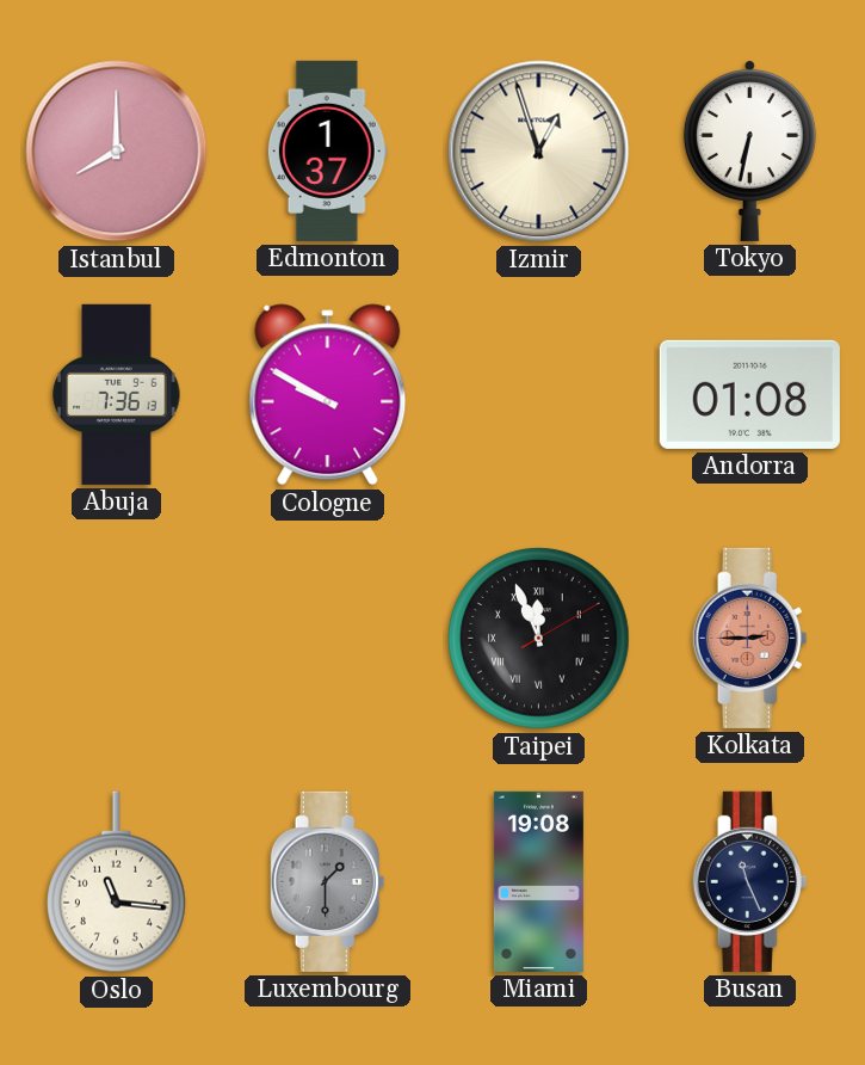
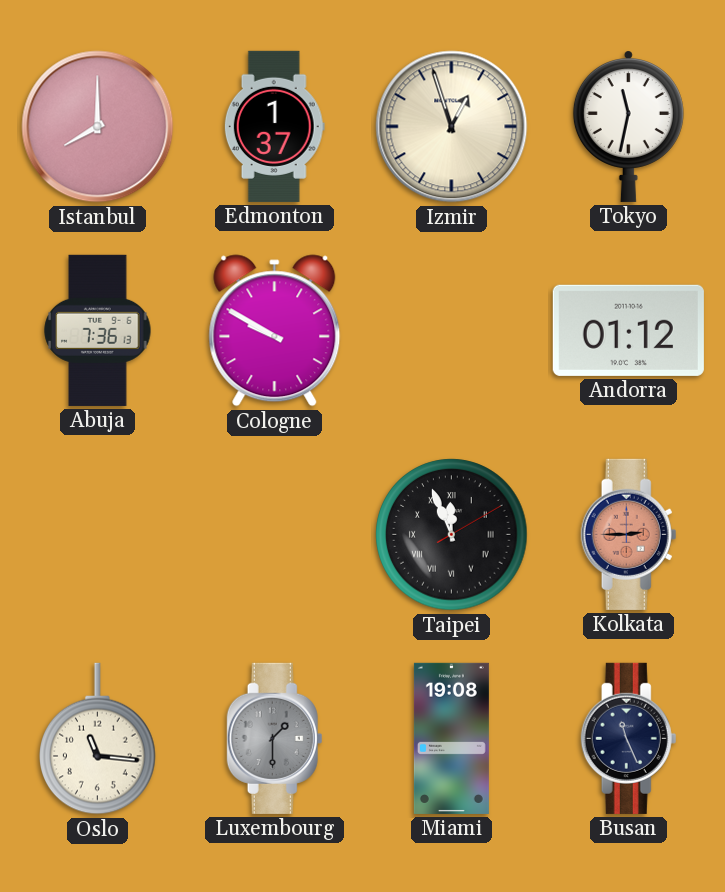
Tokyo: 6:32 -> 11:32
Andorra: 01:08 -> 01:12
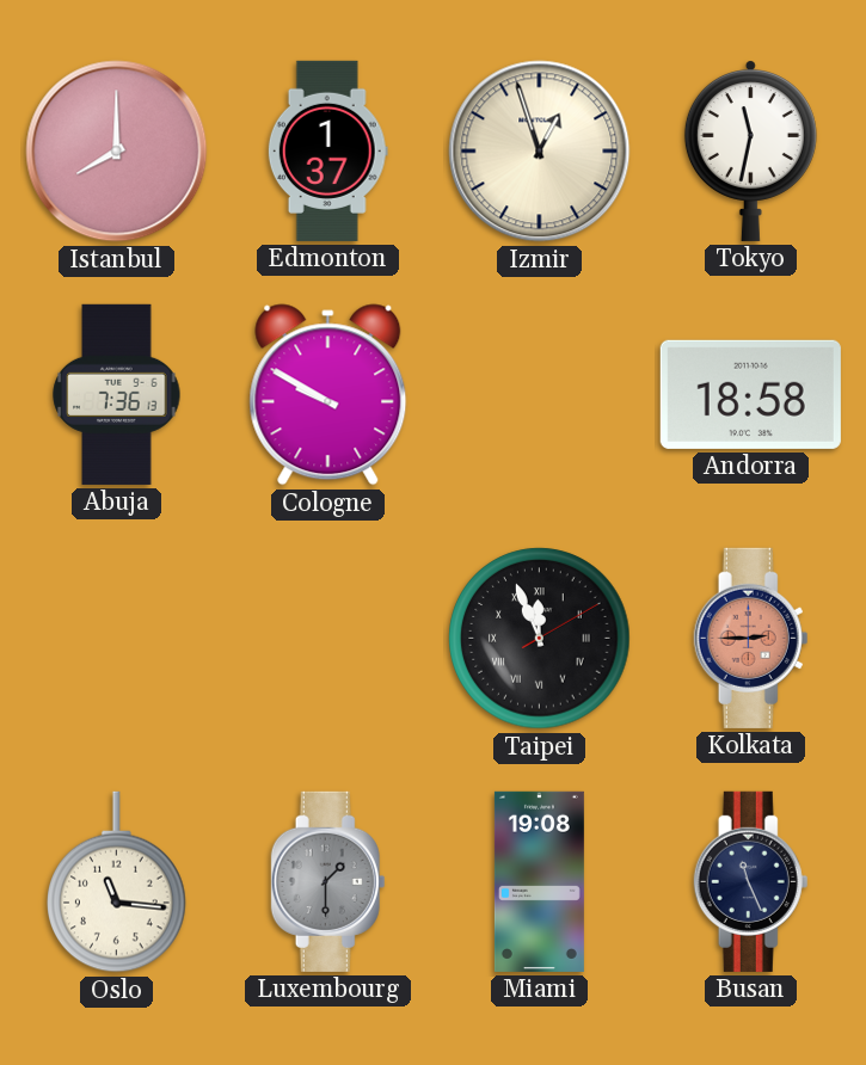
Andorra: 01:12 -> 18:58
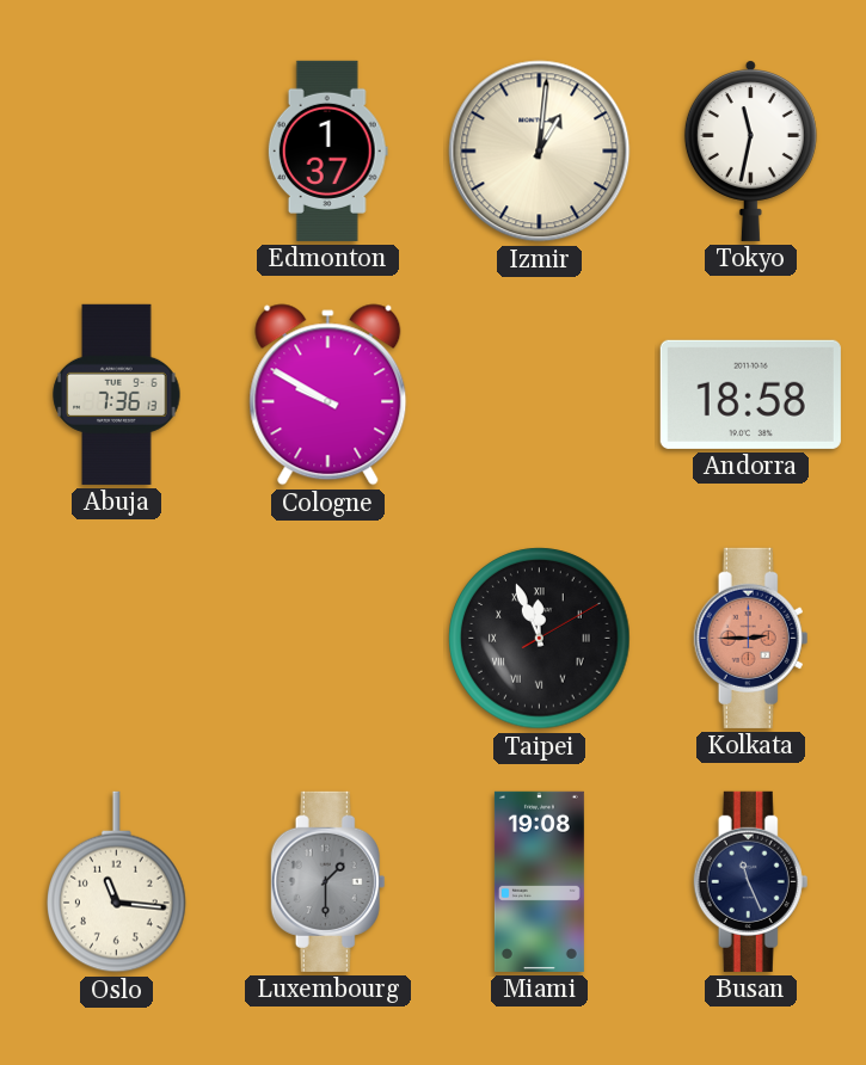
Istanbul: 8:00 -> none
Izmir: 12:57 -> 1:01
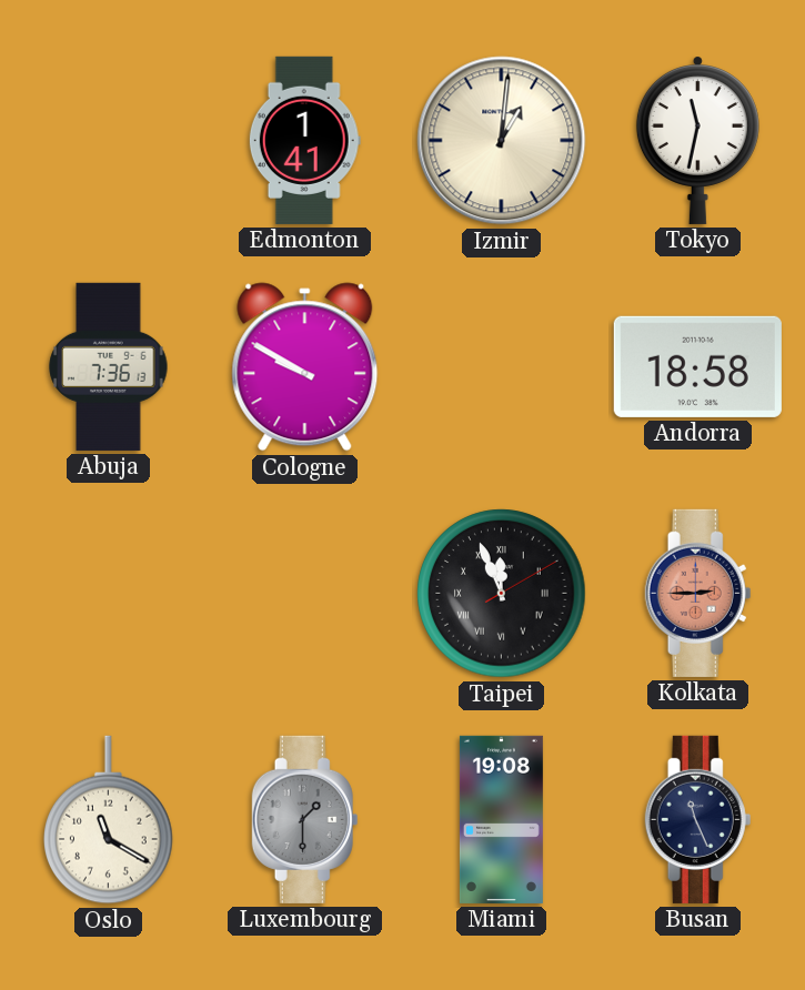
Edmonton: 1:37 -> 1:41
Oslo: 11:16 -> 11:20
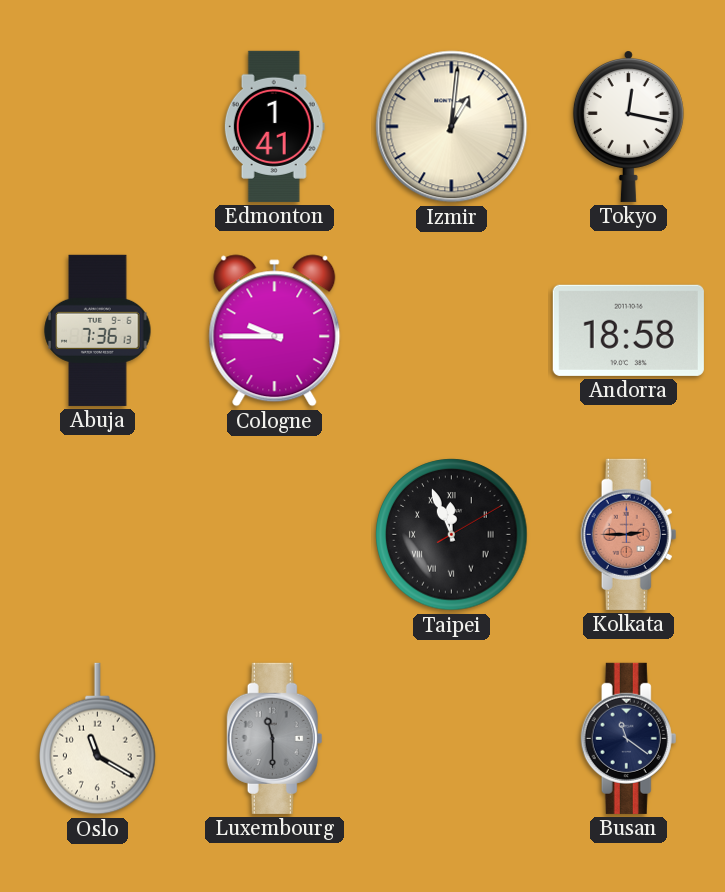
Tokyo: 11:32 -> 12:17
Cologne: 9:50 -> 9:45
Luxembourg: 1:30 -> 11:30
Miami: 19:08 -> none
Busan: 11:26 -> 11:21
